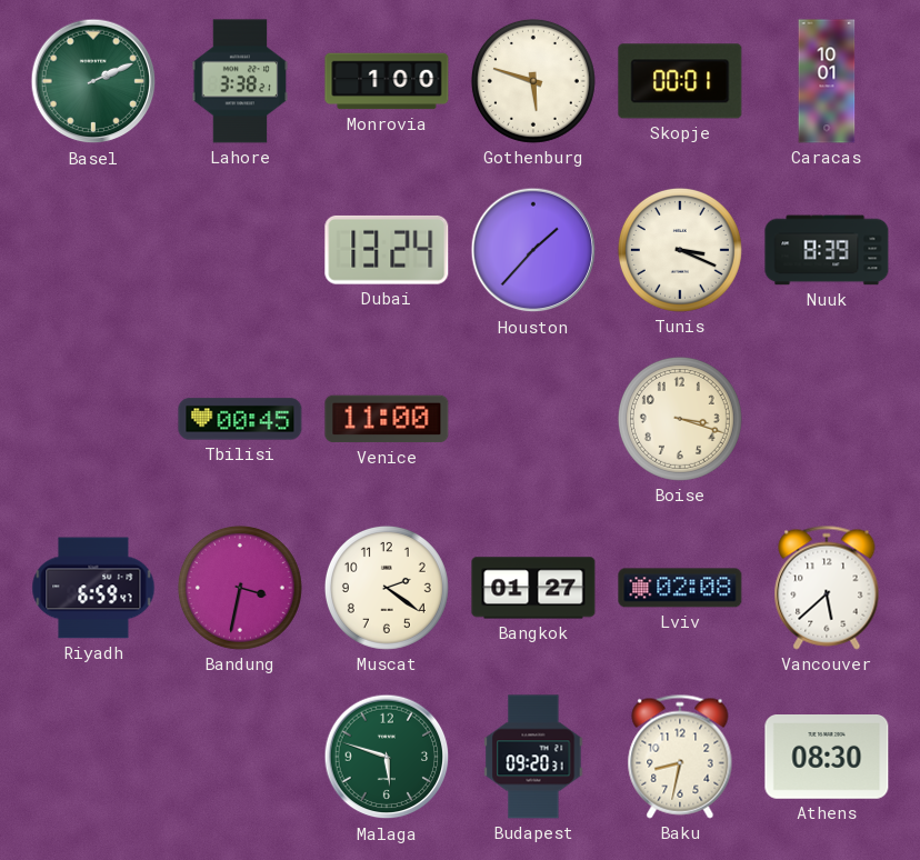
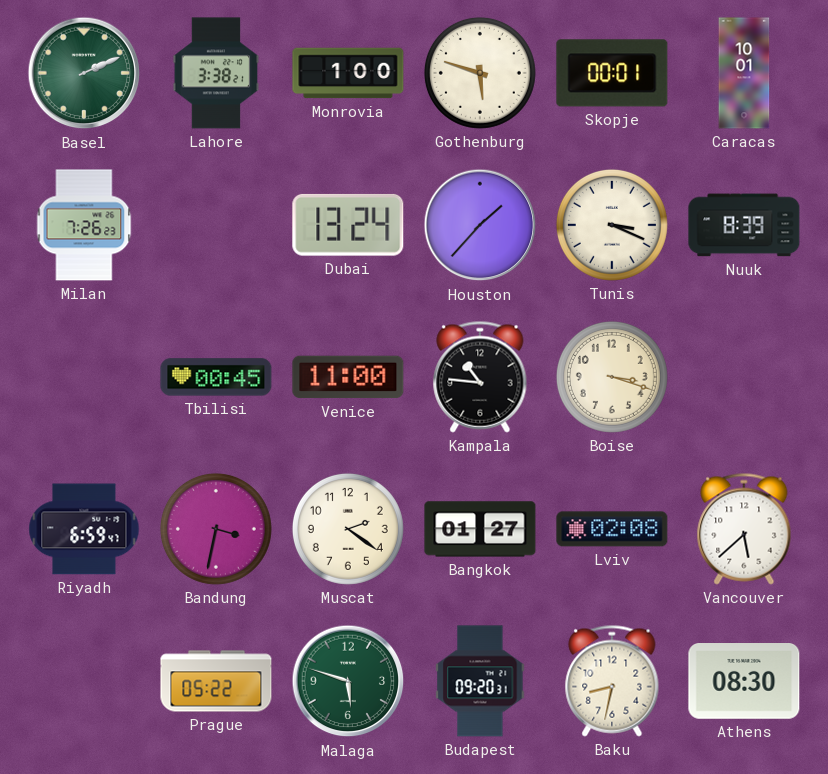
Milan: none -> 7:26
Kampala: none -> 10:46
Prague: none -> 05:22
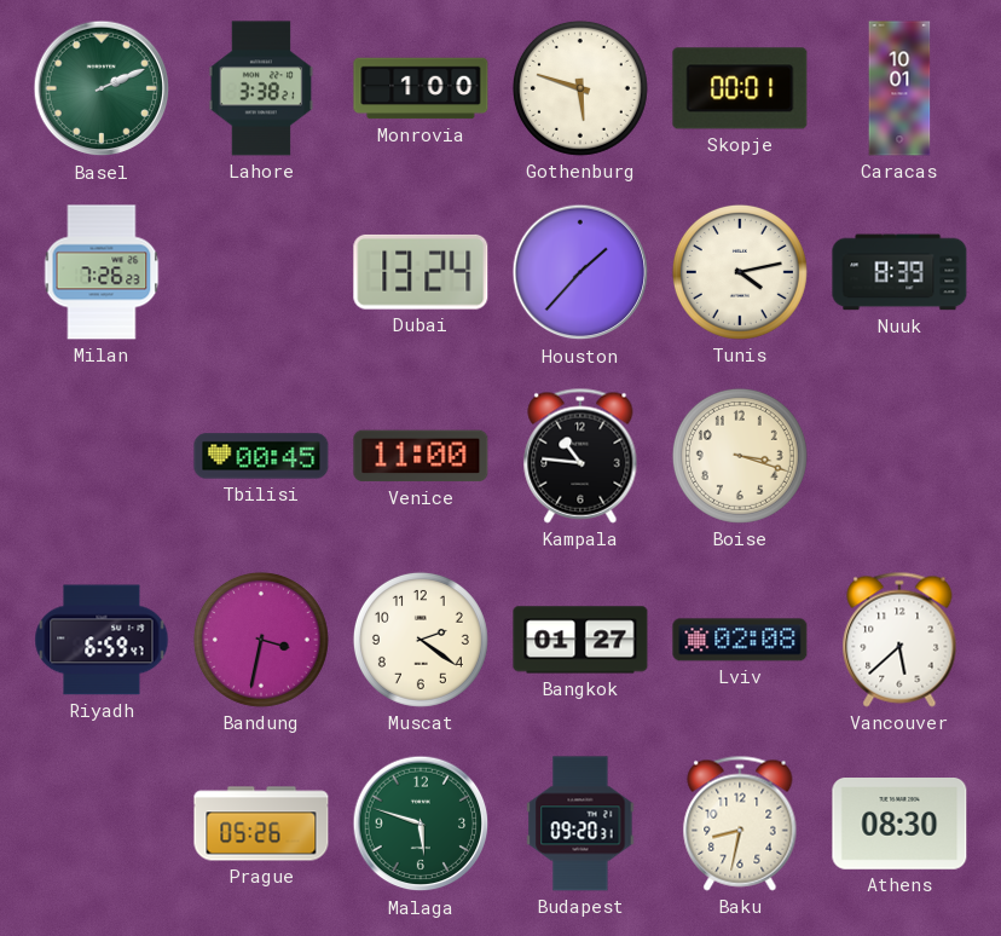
Tunis: 3:19 -> 4:13
Prague: 05:22 -> 05:26
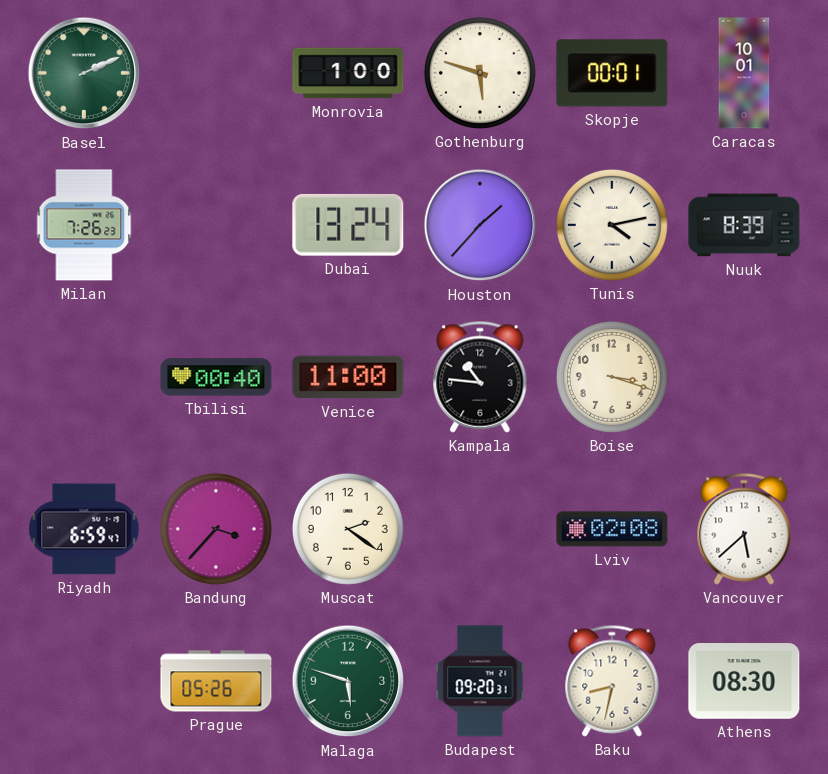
Lahore: 3:38 -> none
Tbilisi: 00:45 -> 00:40
Bandung: 3:32 -> 3:37
Bangkok: 01:27 -> none
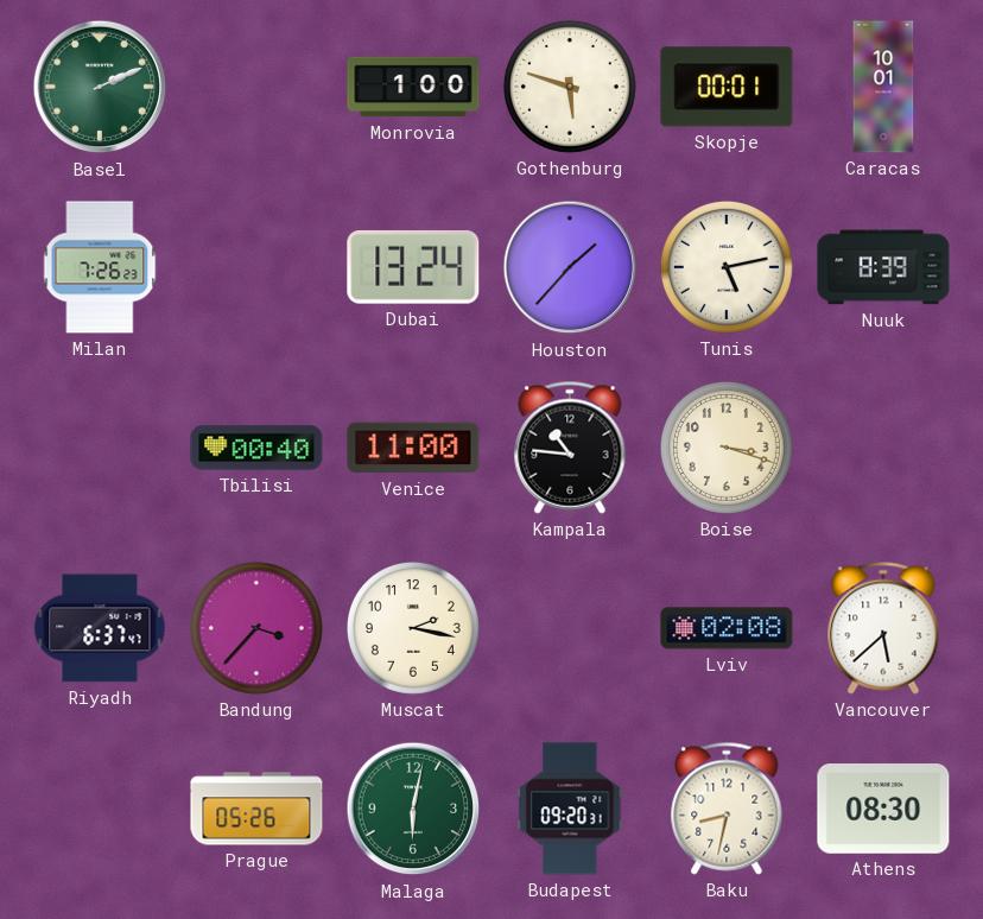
Tunis: 4:13 -> 5:13
Riyadh: 6:59 -> 6:37
Muscat: 2:21 -> 2:17
Malaga: 5:48 -> 6:02
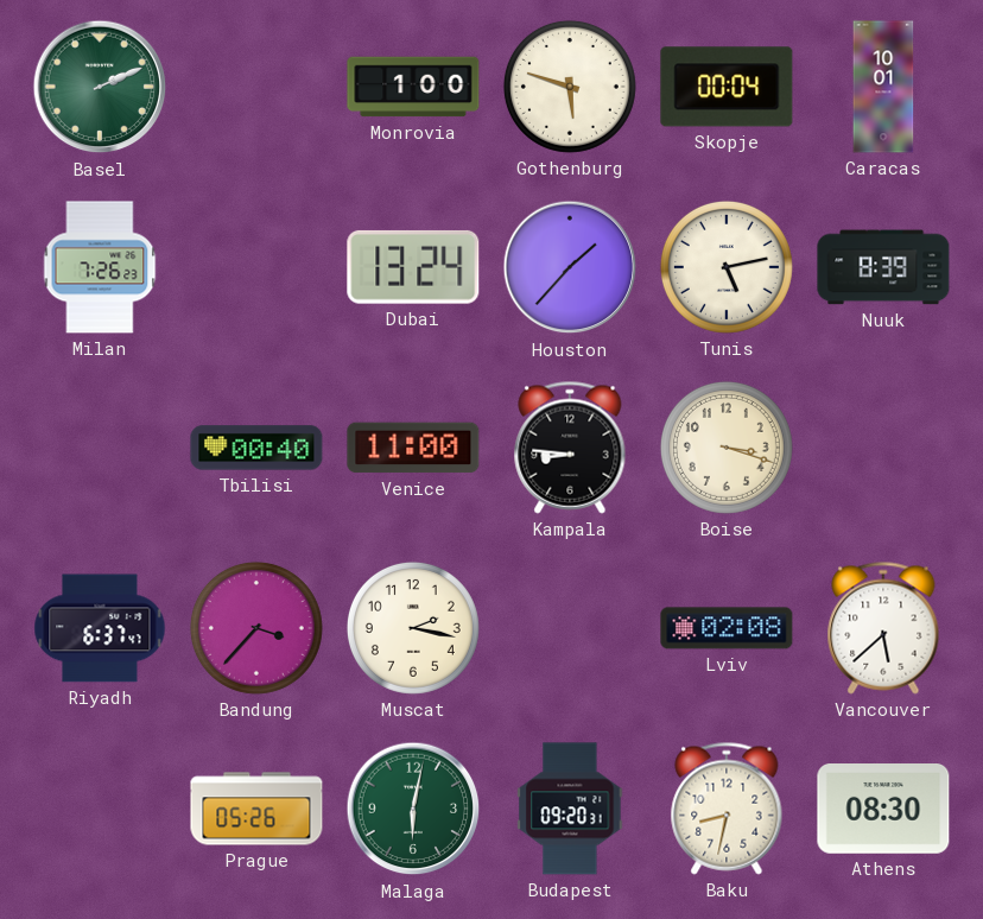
Skopje: 00:01 -> 00:04
Kampala: 10:46 -> 8:46
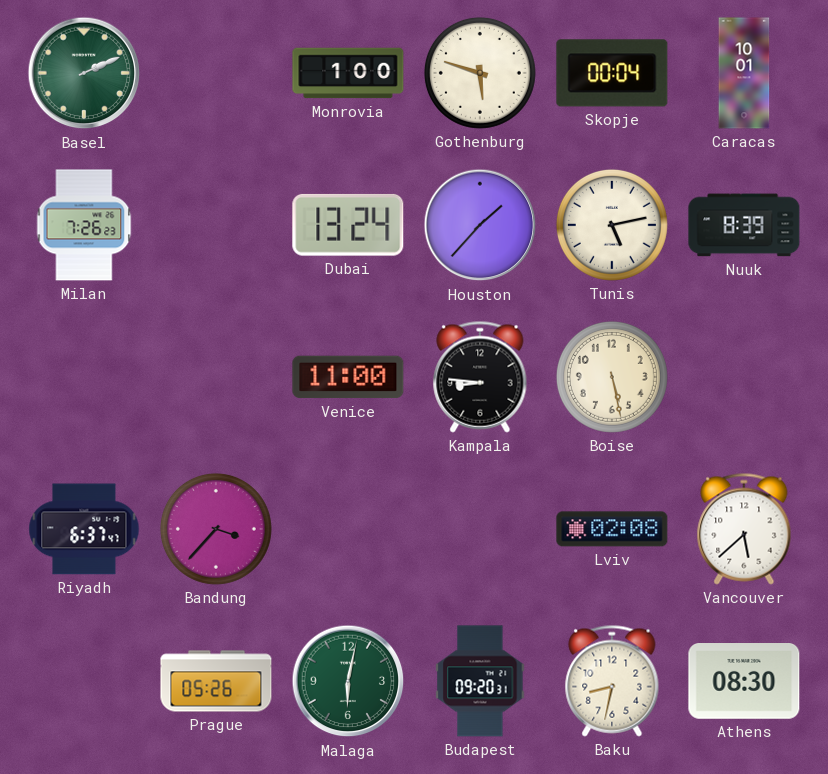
Tbilisi: 00:40 -> none
Boise: 3:18 -> 5:28
Muscat: 2:17 -> none
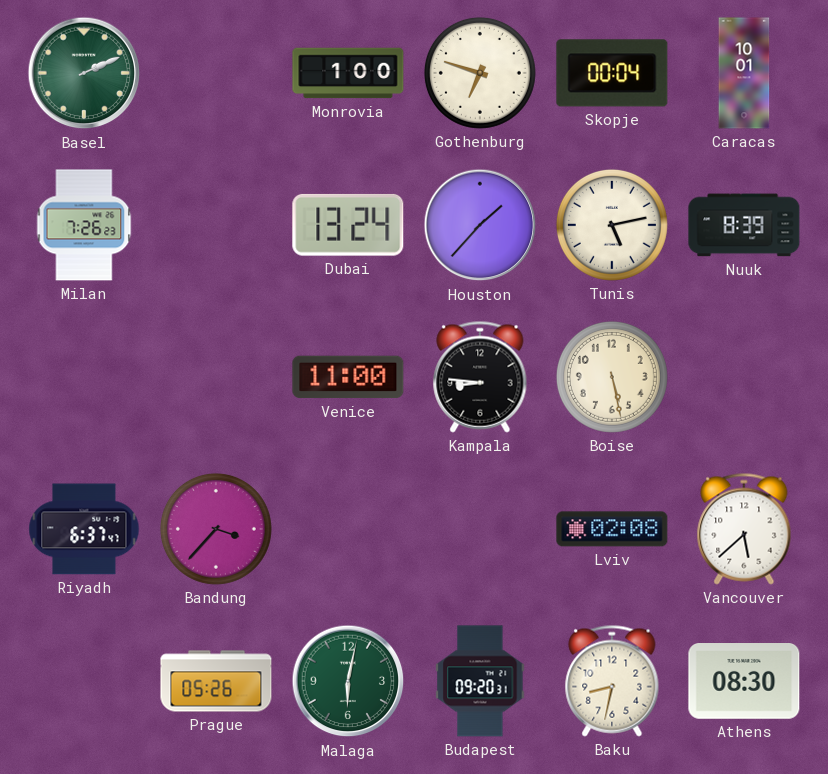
Gothenburg: 5:48 -> 6:48
